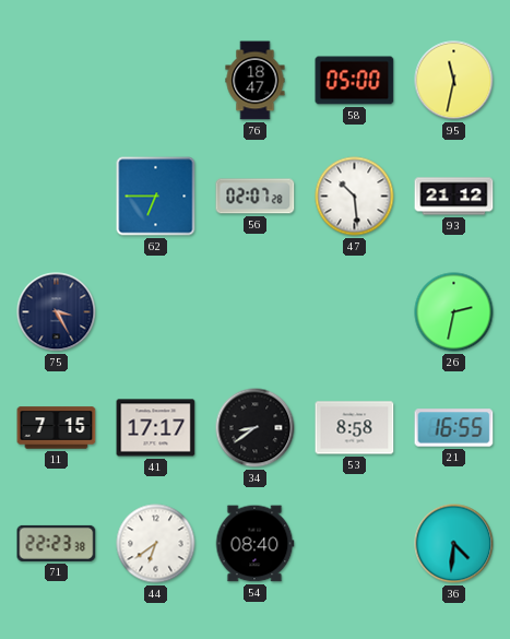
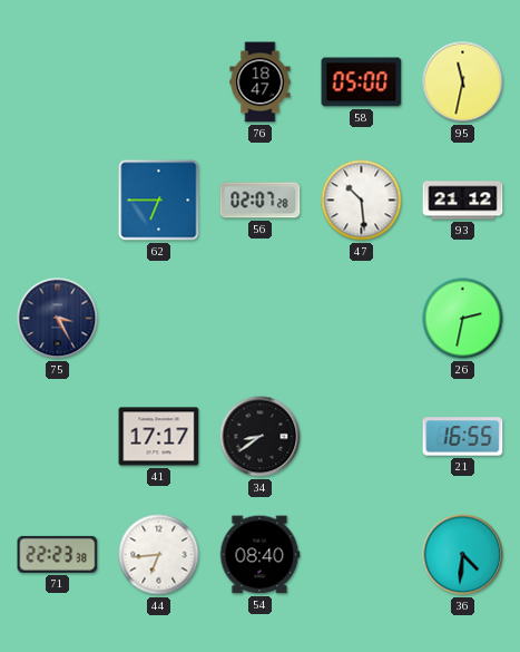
11: 7:15 -> none
53: 8:58 -> none
44: 6:39 -> 6:44
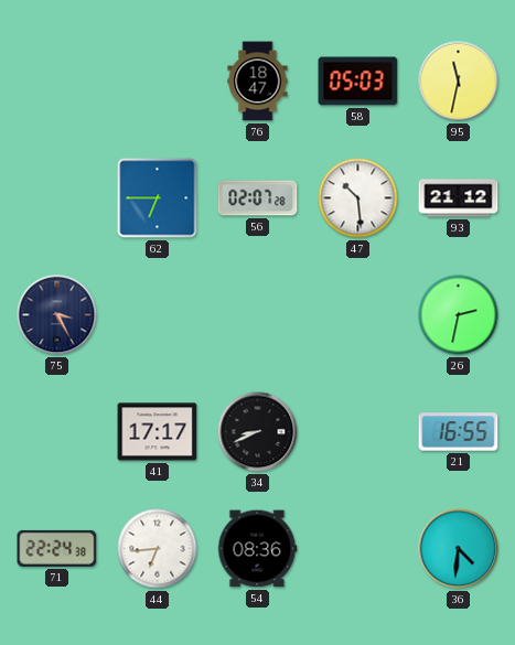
58: 05:00 -> 05:03
34: 8:39 -> 8:41
71: 22:23 -> 22:24
54: 08:40 -> 08:36
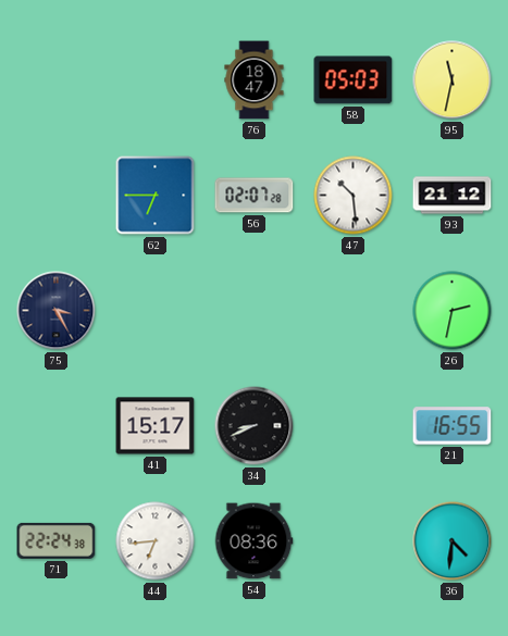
41: 17:17 -> 15:17
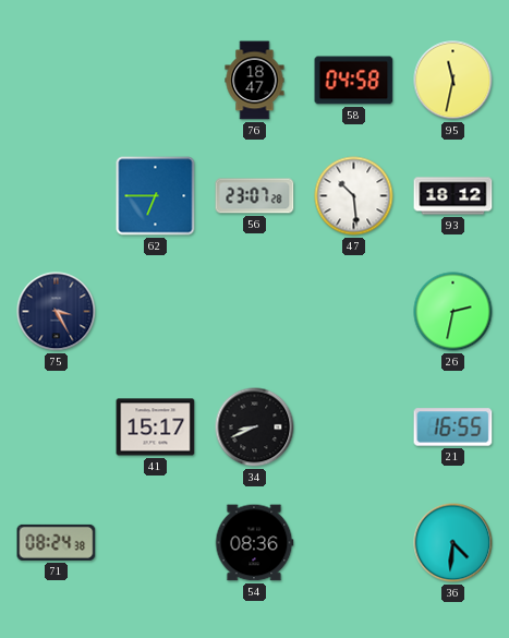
58: 05:03 -> 04:58
56: 02:07 -> 23:07
93: 21:12 -> 18:12
71: 22:24 -> 08:24
44: 6:44 -> none
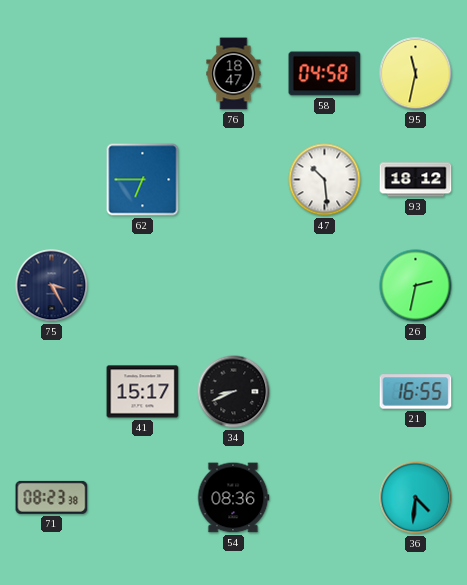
56: 23:07 -> none
71: 08:24 -> 08:23
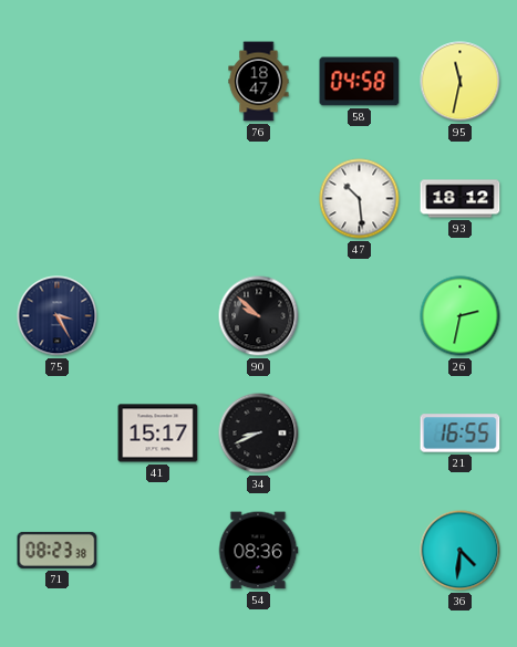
62: 6:45 -> none
90: none -> 9:52
